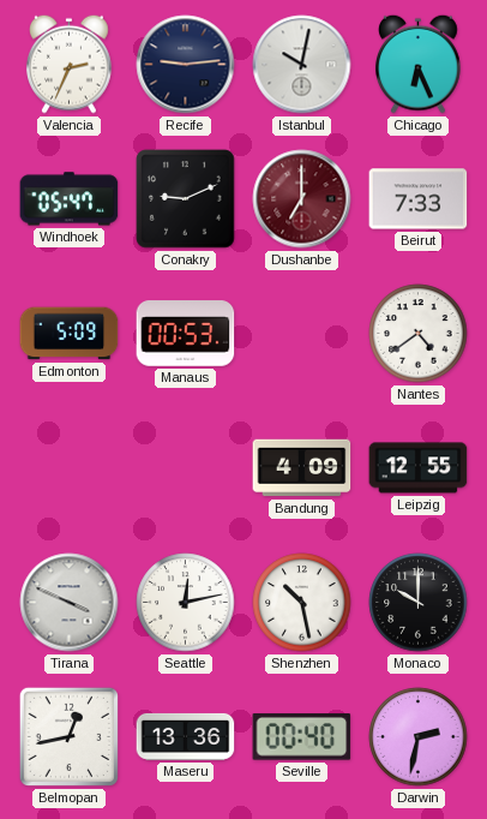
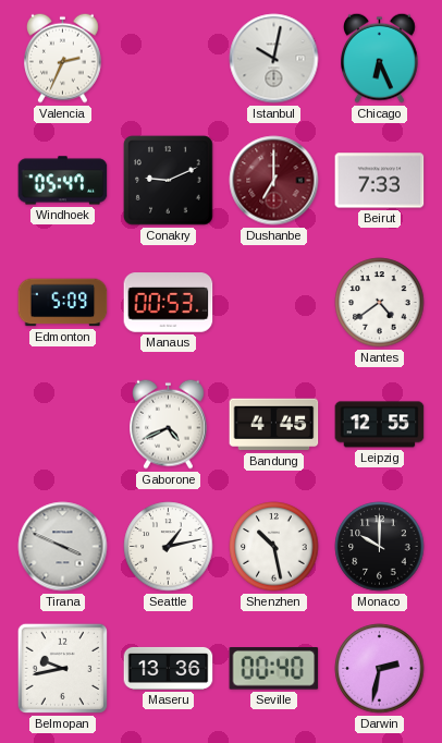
Recife: 9:14 -> none
Gaborone: none -> 4:41
Bandung: 4:09 -> 4:45
Seattle: 12:13 -> 1:13
Belmopan: 12:43 -> 9:43
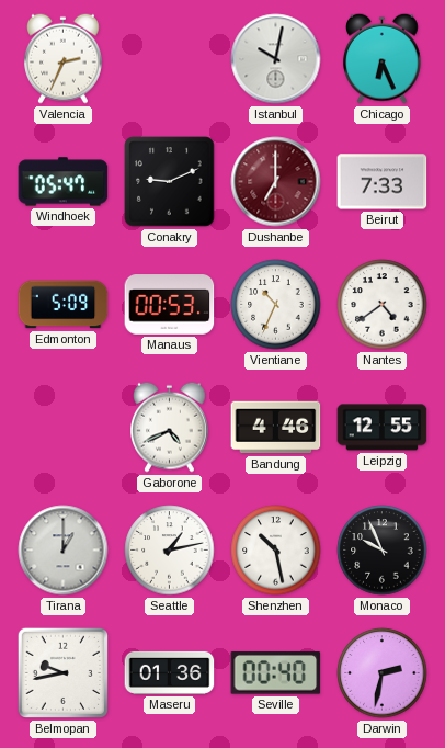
Vientiane: none -> 10:34
Bandung: 4:45 -> 4:46
Tirana: 3:49 -> 1:00
Monaco: 10:00 -> 9:56
Maseru: 13:36 -> 01:36
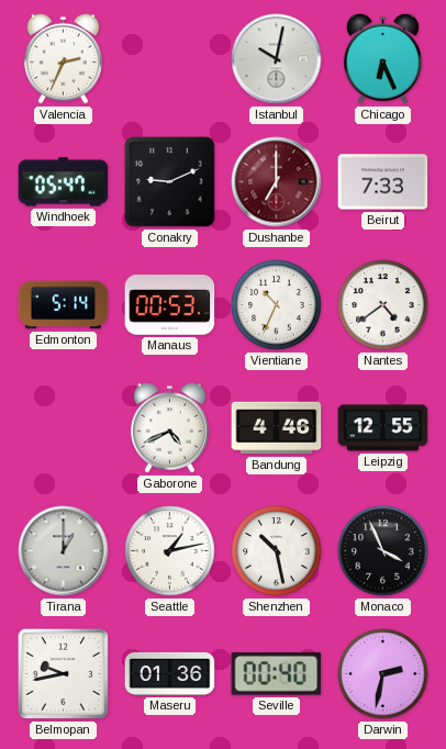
Edmonton: 5:09 -> 5:14
Monaco: 9:56 -> 3:56
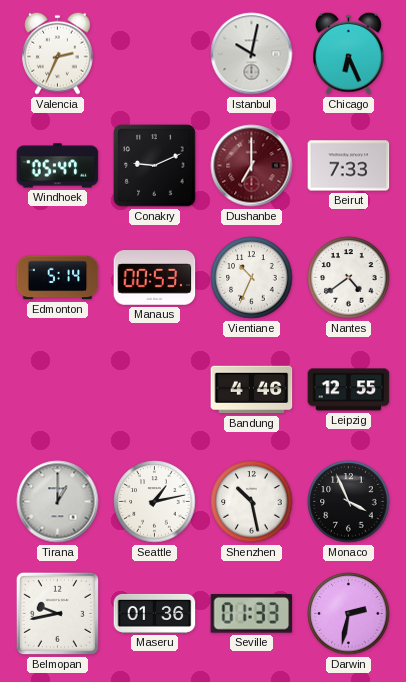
Gaborone: 4:41 -> none
Seville: 00:40 -> 01:33
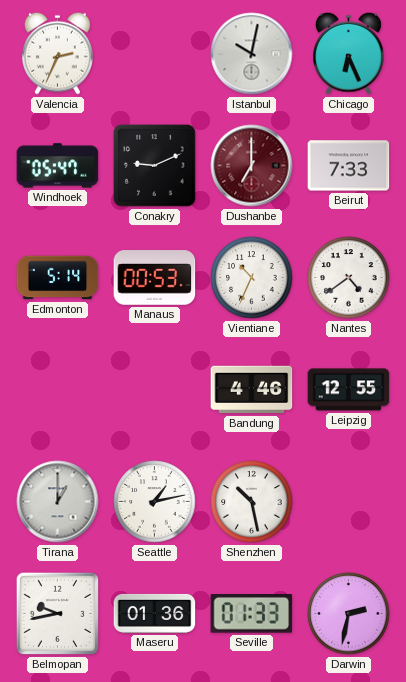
Monaco: 3:56 -> none
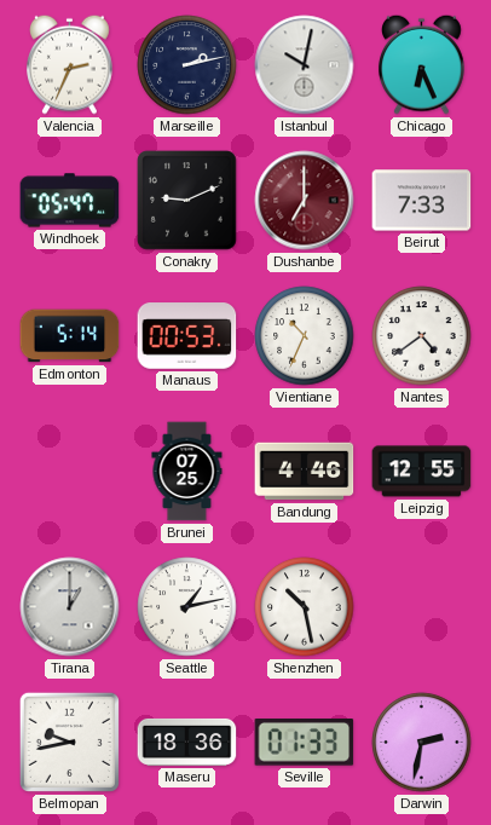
Marseille: none -> 2:13
Brunei: none -> 07:25
Maseru: 01:36 -> 18:36
